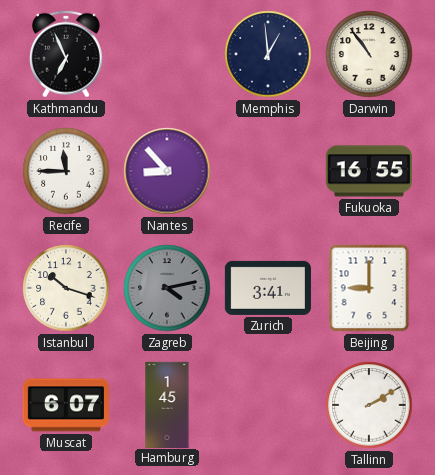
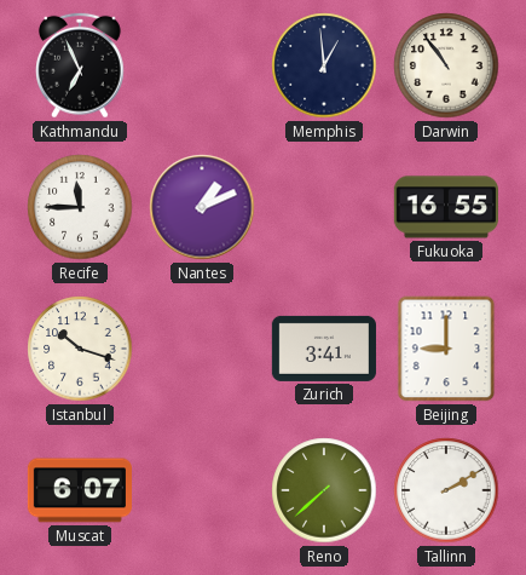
Nantes: 8:53 -> 1:11
Zagreb: 4:13 -> none
Hamburg: 1:45 -> none
Reno: none -> 7:38
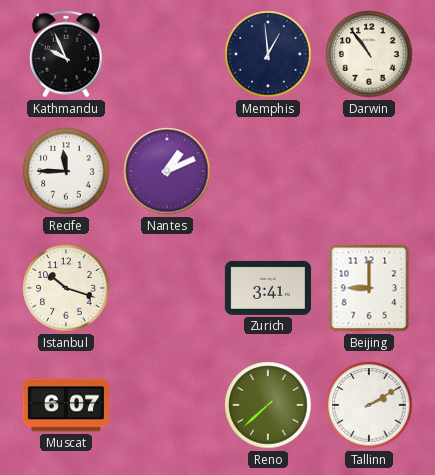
Kathmandu: 6:56 -> 9:56
Fukuoka: 16:55 -> none
